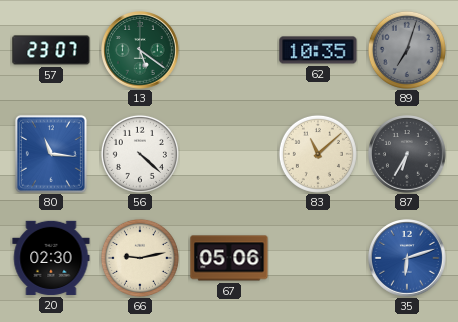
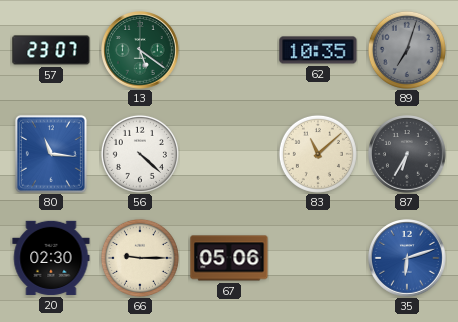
66: 9:13 -> 9:15
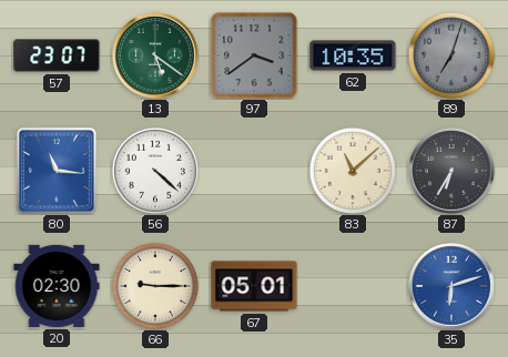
97: none -> 3:39
67: 05:06 -> 05:01
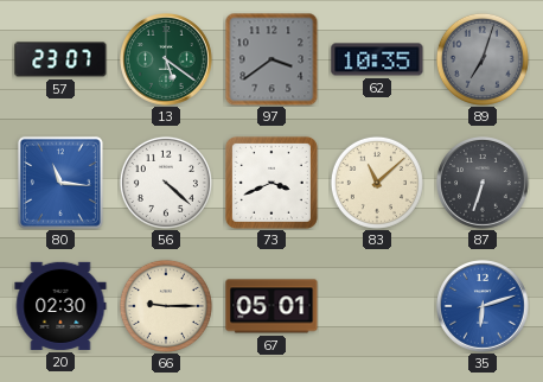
73: none -> 3:41
87: 6:35 -> 6:33
